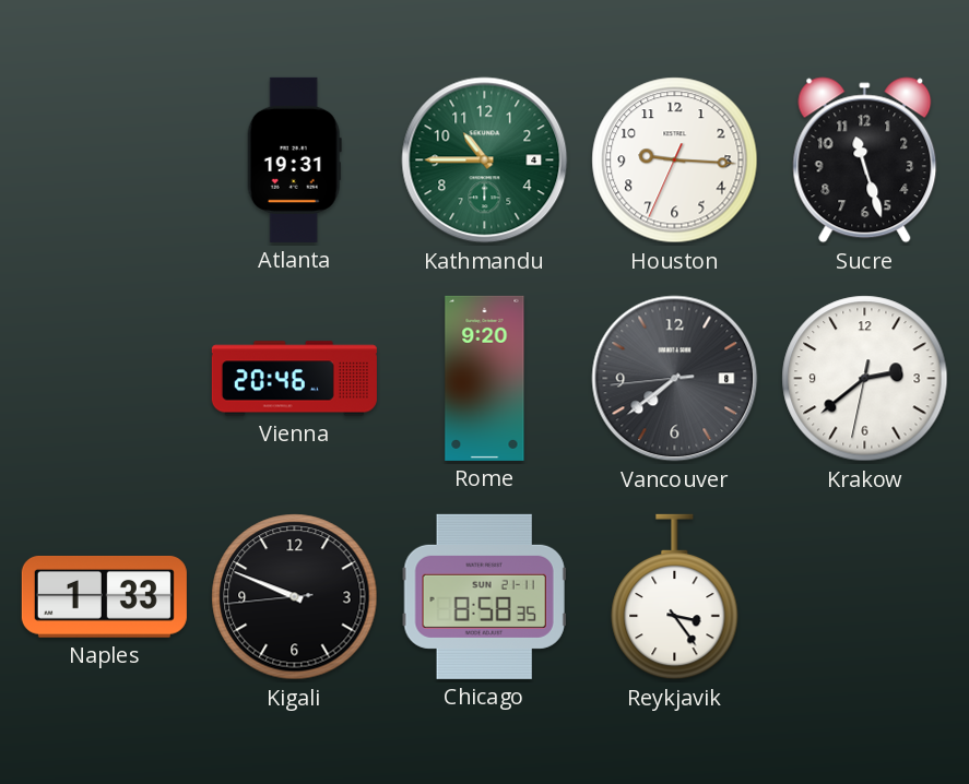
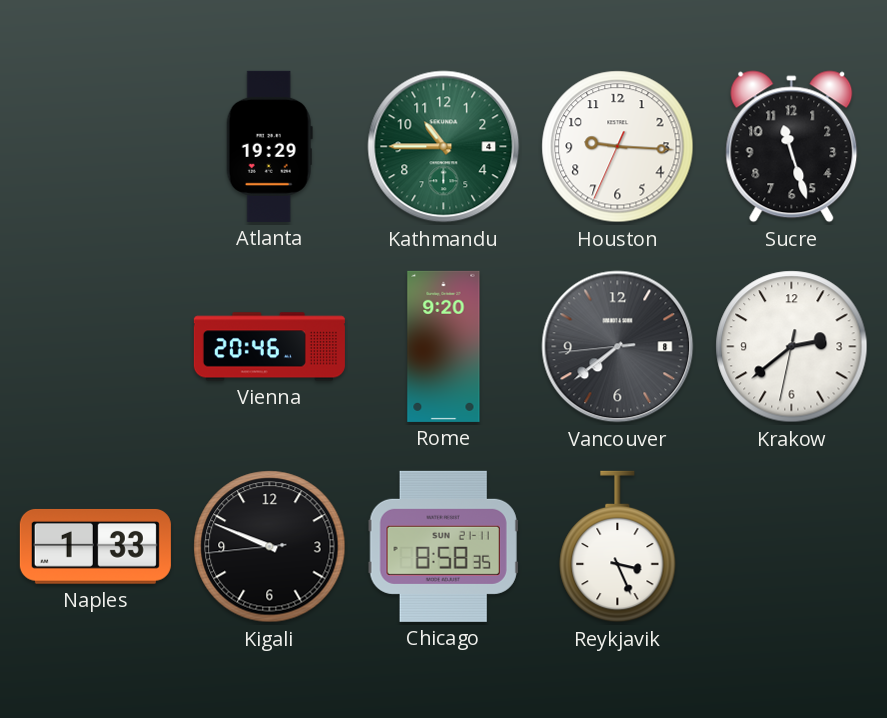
Atlanta: 19:31 -> 19:29
Reykjavik: 3:24 -> 3:26
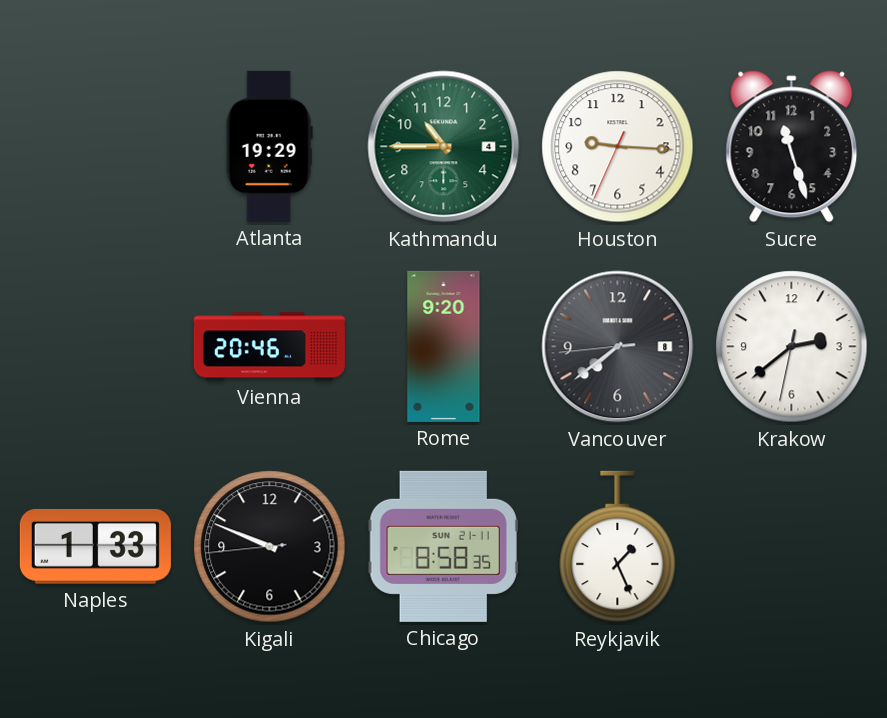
Reykjavik: 3:26 -> 1:26
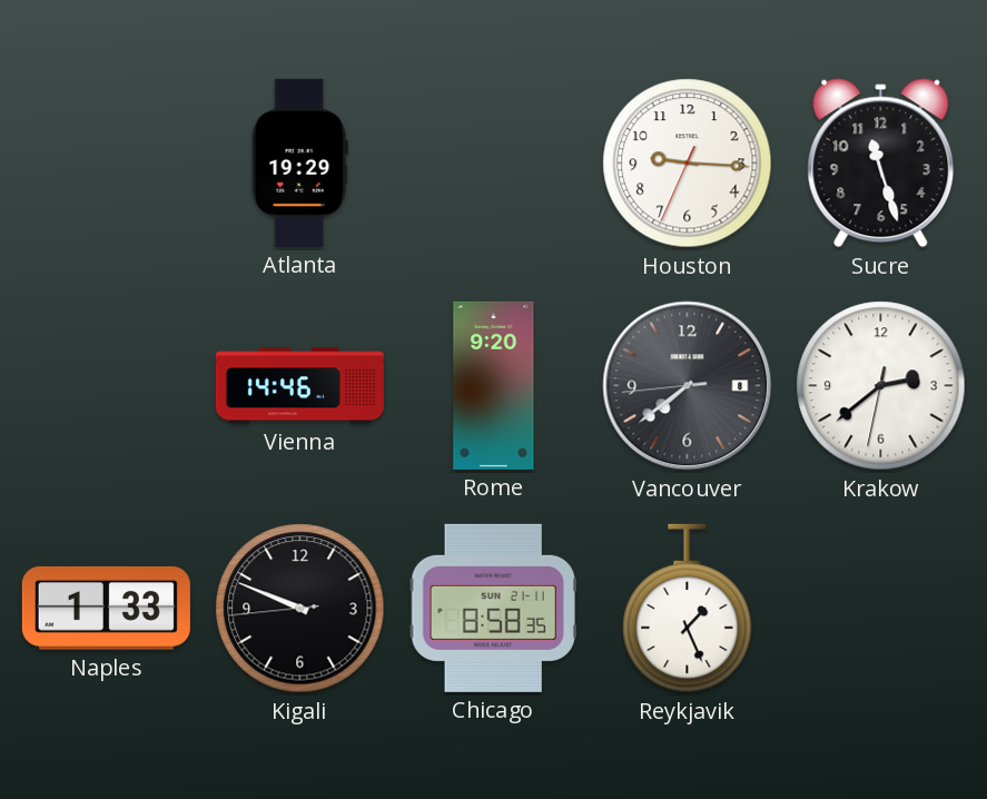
Kathmandu: 10:45 -> none
Vienna: 20:46 -> 14:46
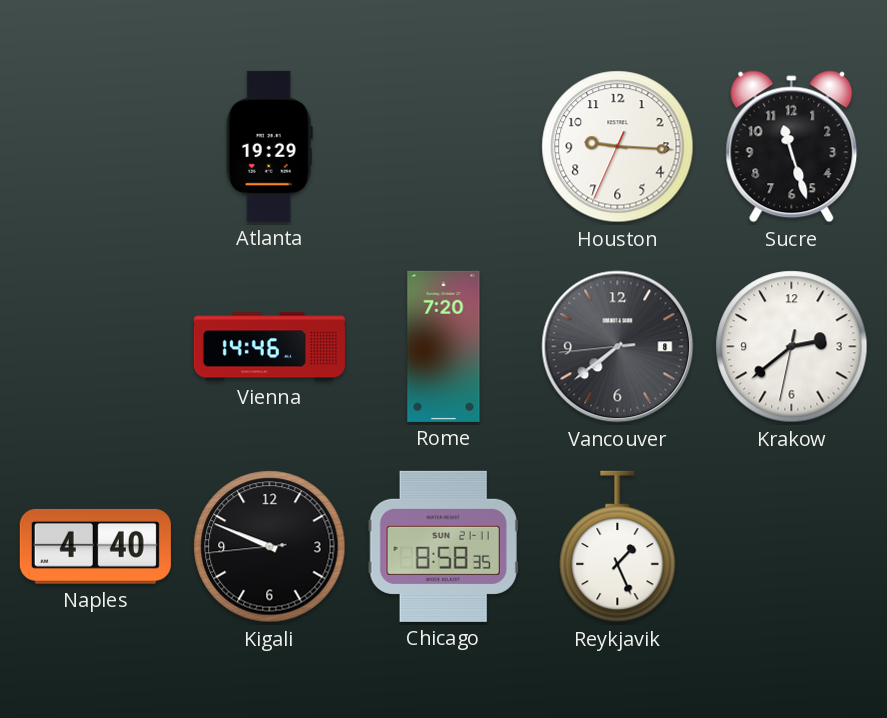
Rome: 9:20 -> 7:20
Naples: 1:33 -> 4:40
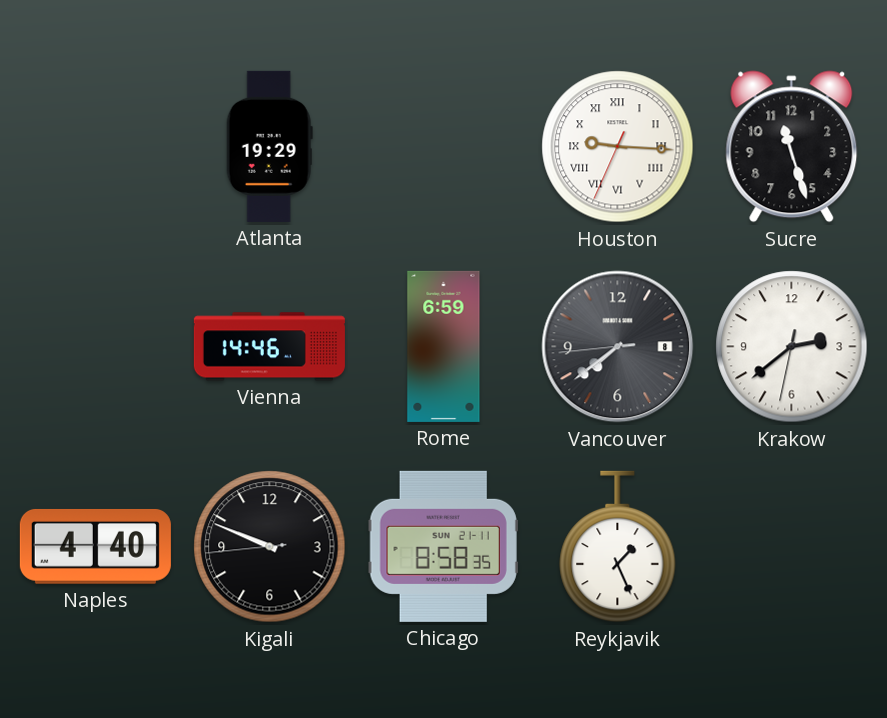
Houston numerals: Arabic -> Roman
Rome: 7:20 -> 6:59
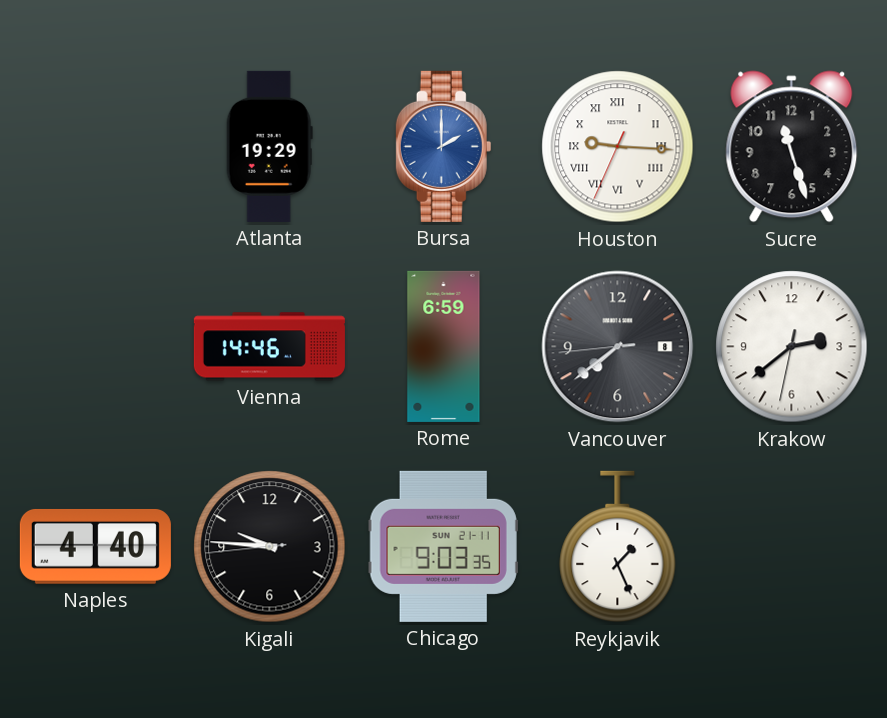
Bursa: none -> 2:00
Kigali: 9:48 -> 9:45
Chicago: 8:58 -> 9:03
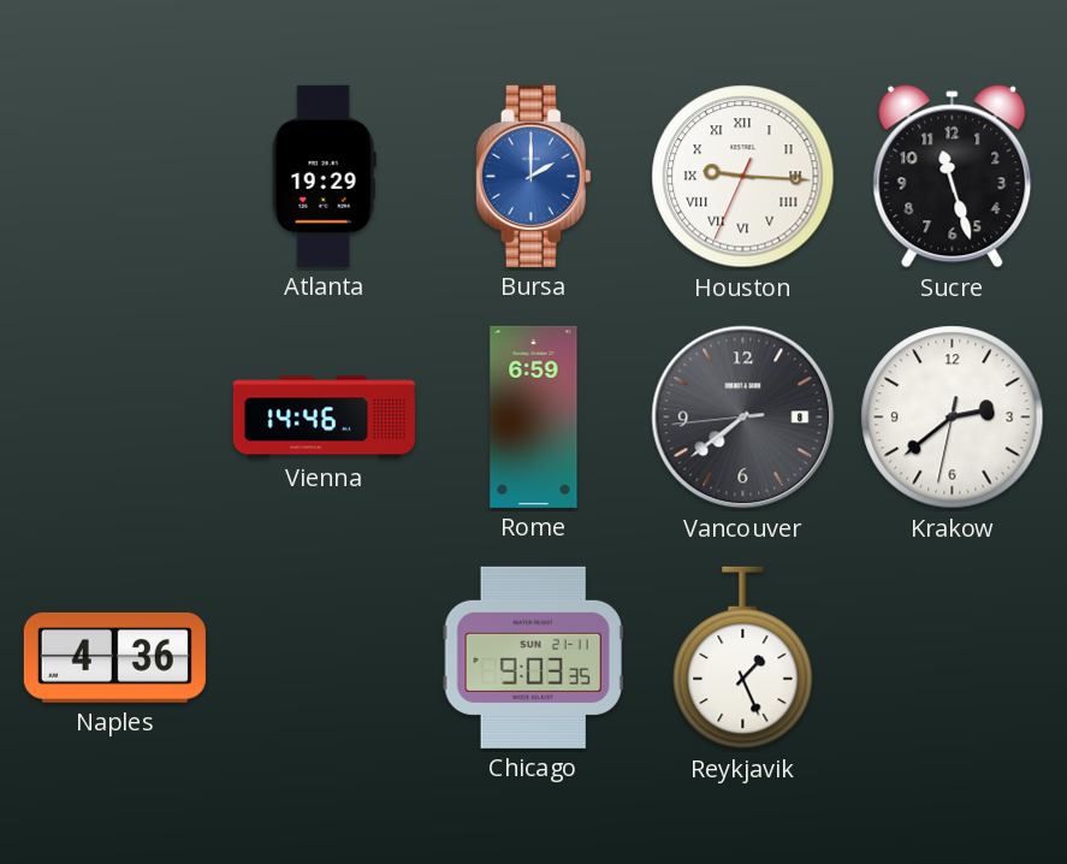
Naples: 4:40 -> 4:36
Kigali: 9:45 -> none
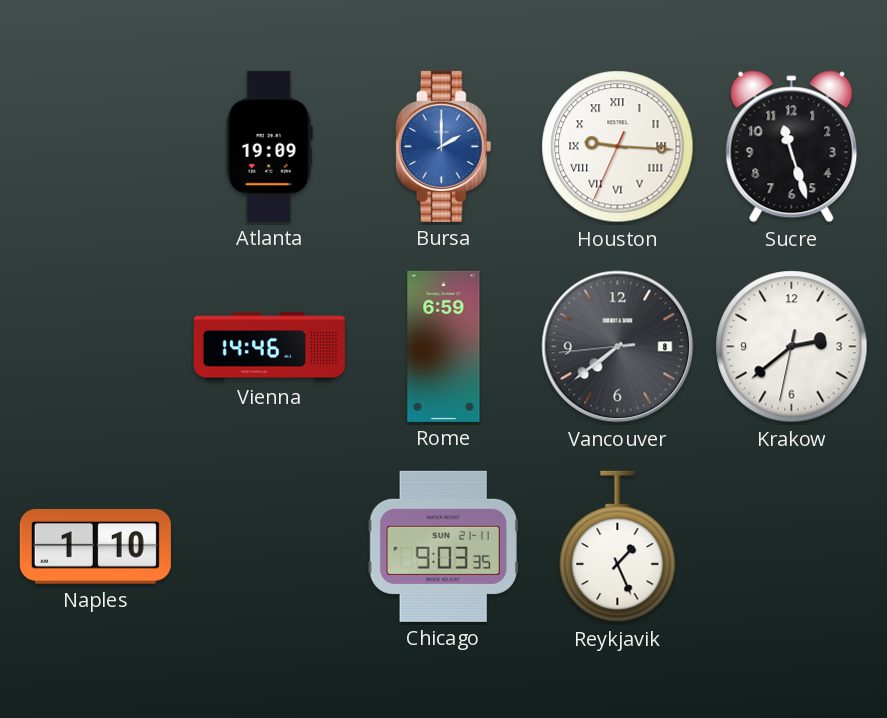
Atlanta: 19:29 -> 19:09
Naples: 4:36 -> 1:10
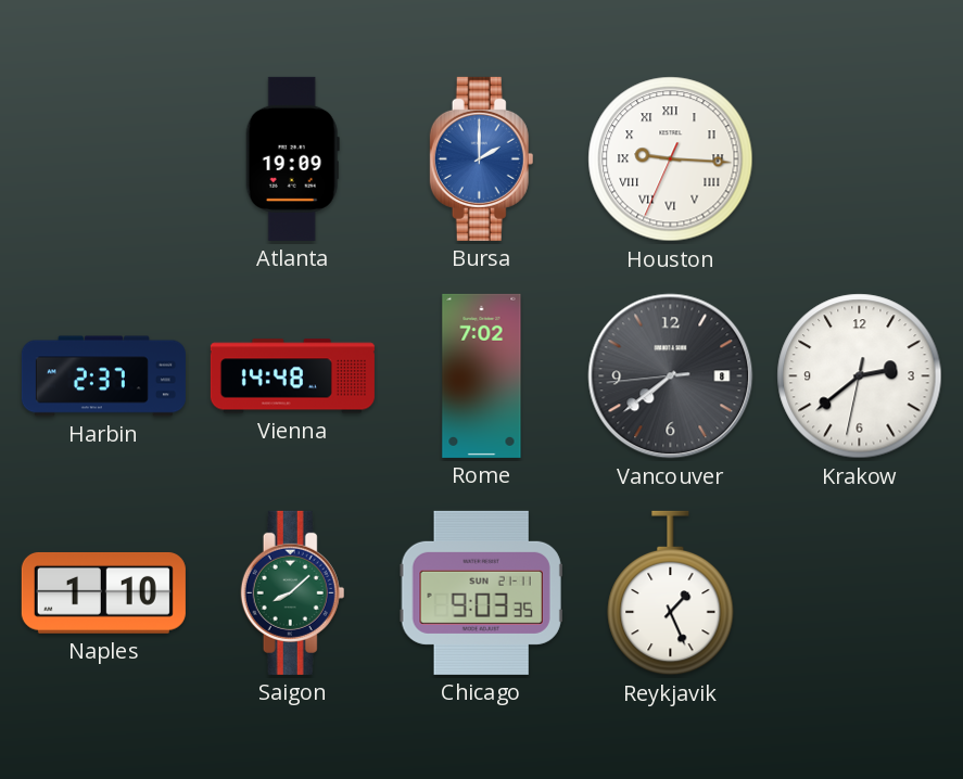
Sucre: 11:27 -> none
Harbin: none -> 2:37
Vienna: 14:46 -> 14:48
Rome: 6:59 -> 7:02
Saigon: none -> 8:08
